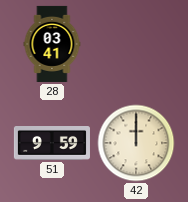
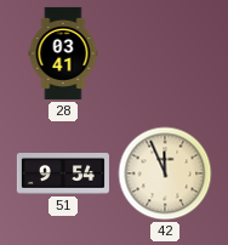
51: 9:59 -> 9:54
42: 12:00 -> 11:56
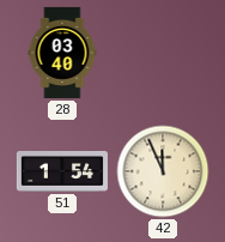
28: 03:41 -> 03:40
51: 9:54 -> 1:54
